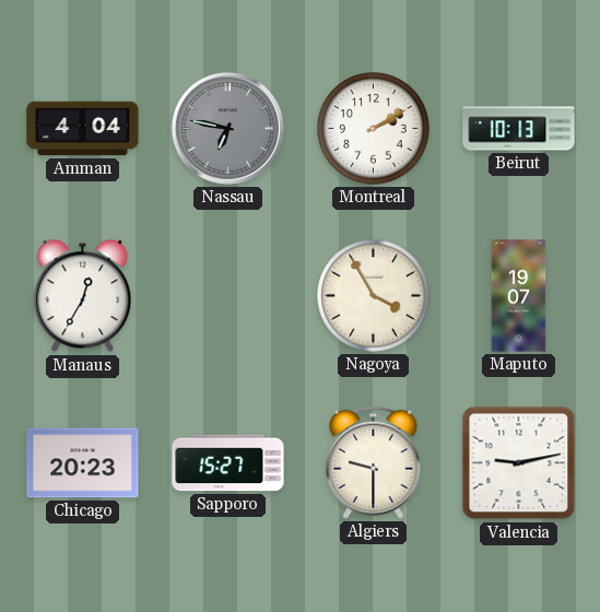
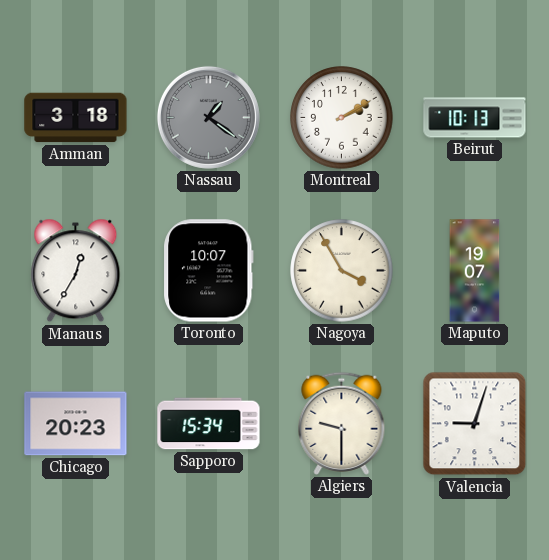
Amman: 4:04 -> 3:18
Nassau: 6:47 -> 1:21
Toronto: none -> 10:07
Sapporo: 15:27 -> 15:34
Valencia: 9:13 -> 9:03
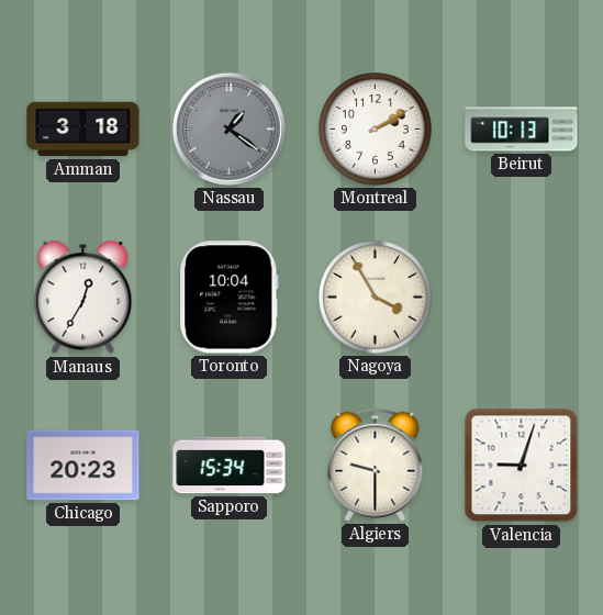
Toronto: 10:07 -> 10:04
Maputo: 19:07 -> none
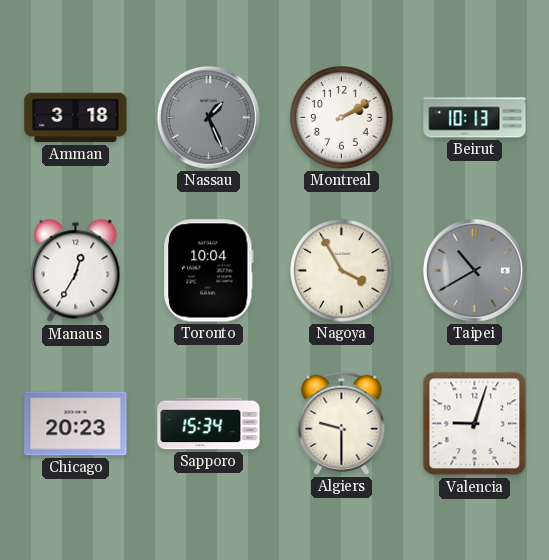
Nassau: 1:21 -> 1:26
Taipei: none -> 10:40
